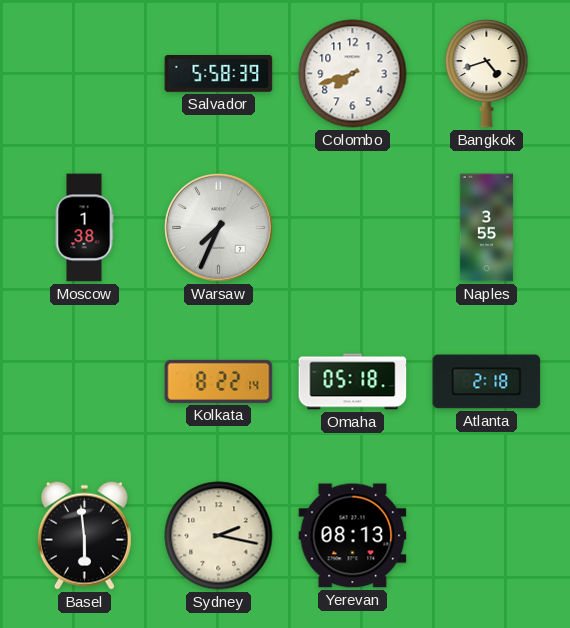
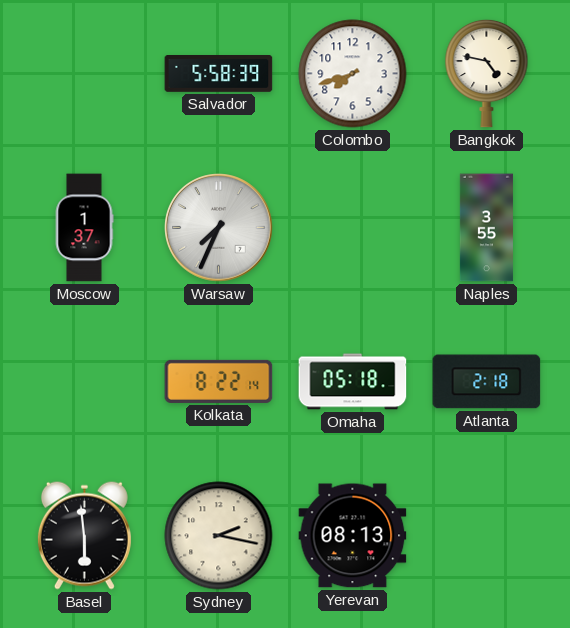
Bangkok: 4:42 -> 4:47
Moscow: 1:38 -> 1:37
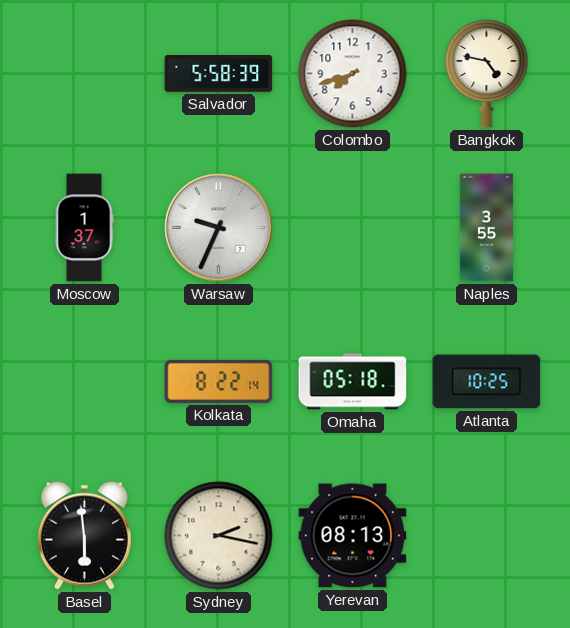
Warsaw: 7:34 -> 9:34
Atlanta: 2:18 -> 10:25
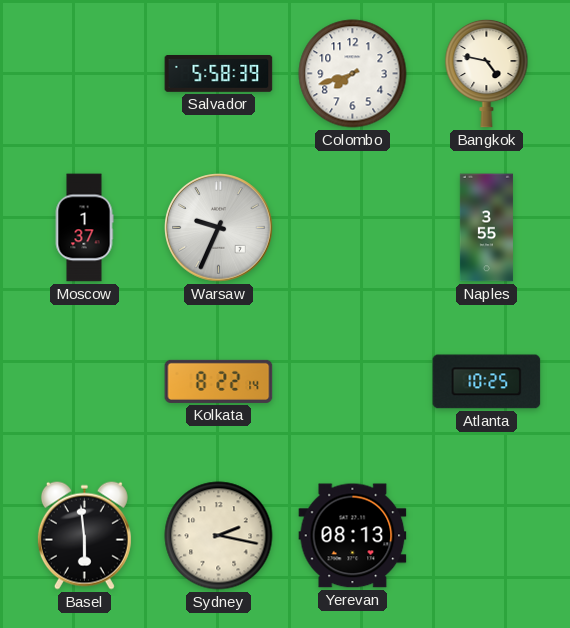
Omaha: 05:18 -> none
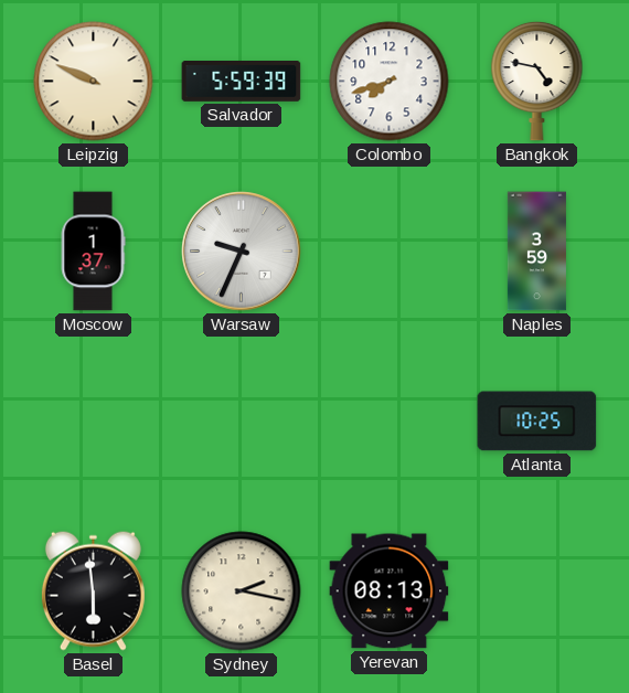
Leipzig: none -> 9:49
Salvador: 5:58 -> 5:59
Naples: 3:55 -> 3:59
Kolkata: 8:22 -> none
